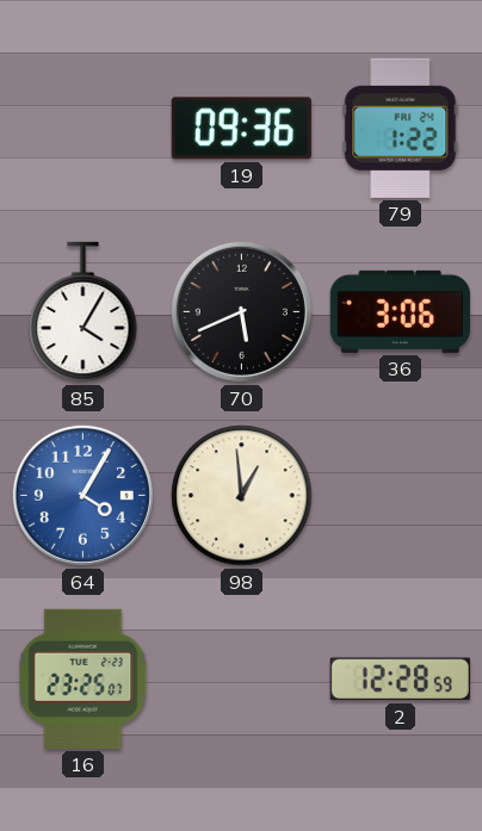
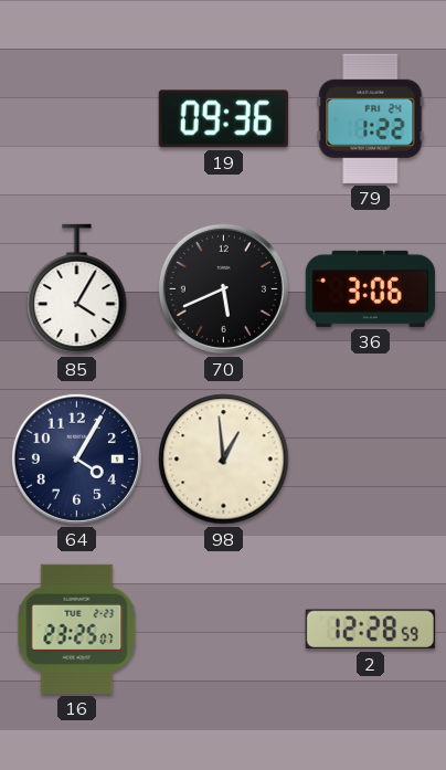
64 dial: blue -> navy
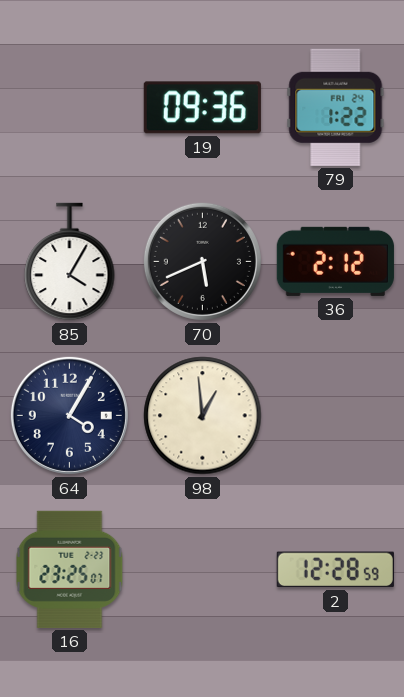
36: 3:06 -> 2:12
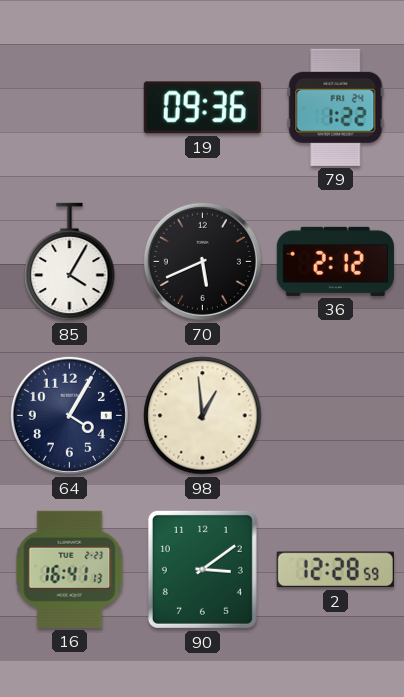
16: 23:25 -> 16:41
90: none -> 3:09
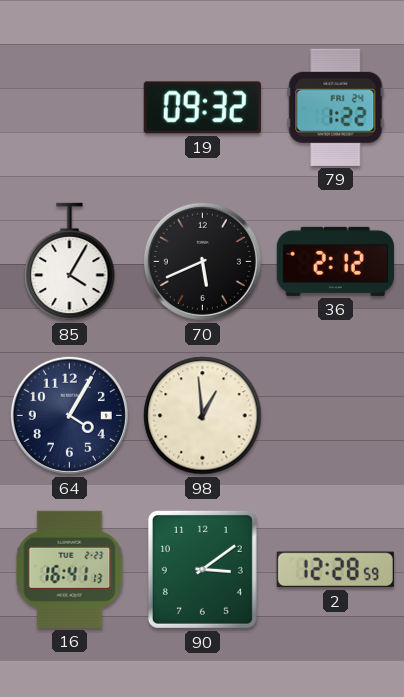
19: 09:36 -> 09:32
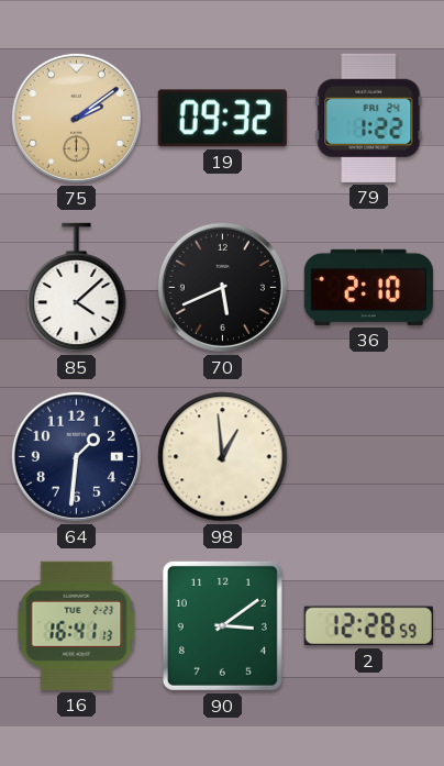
75: none -> 2:09
85: 4:05 -> 4:08
36: 2:12 -> 2:10
64: 4:05 -> 1:31
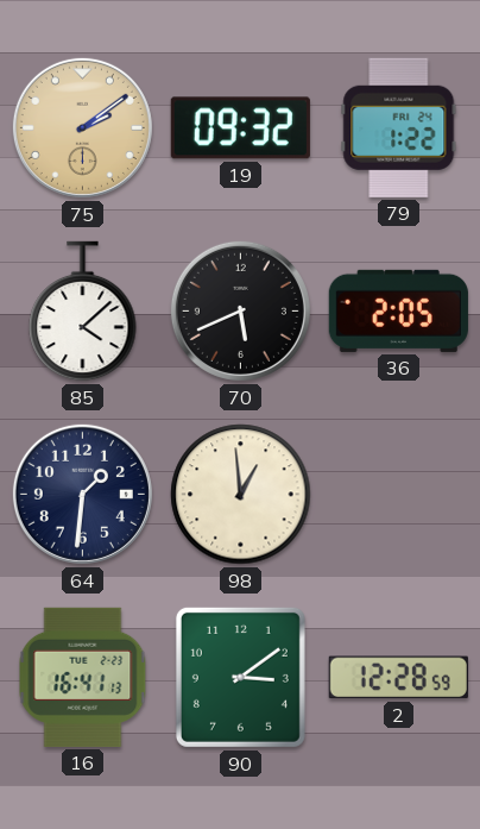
36: 2:10 -> 2:05
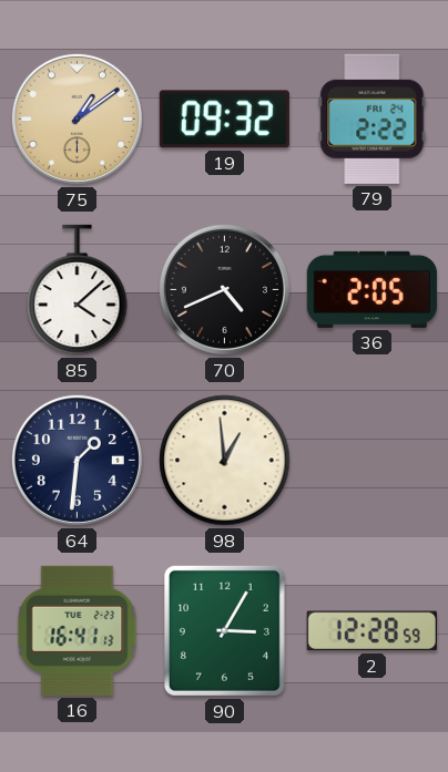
75: 2:09 -> 1:09
79: 1:22 -> 2:22
70: 5:41 -> 4:41
90: 3:09 -> 3:05
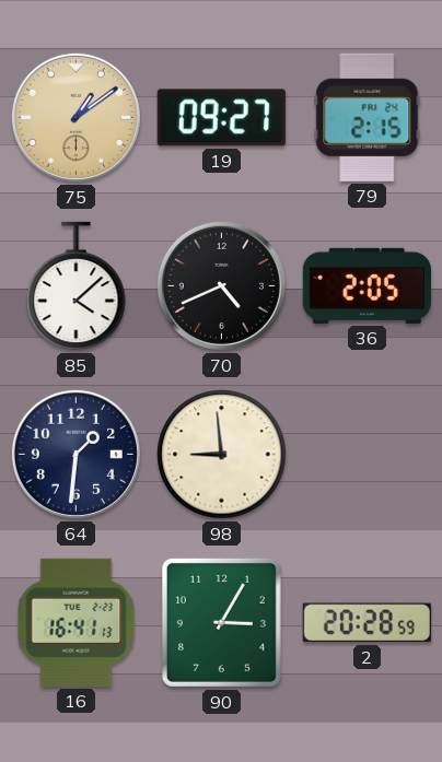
19: 09:32 -> 09:27
79: 2:22 -> 2:15
98: 12:59 -> 8:59
2: 12:28 -> 20:28
